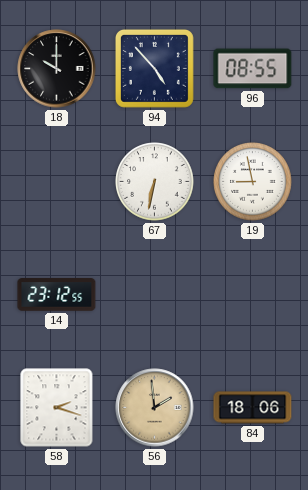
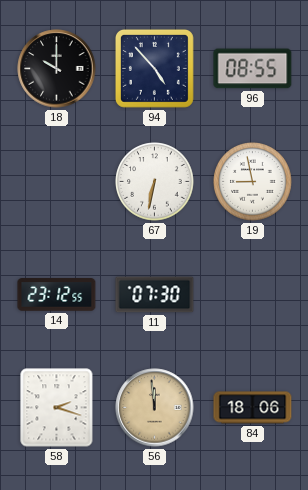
11: none -> 07:30
56: 1:59 -> 11:59
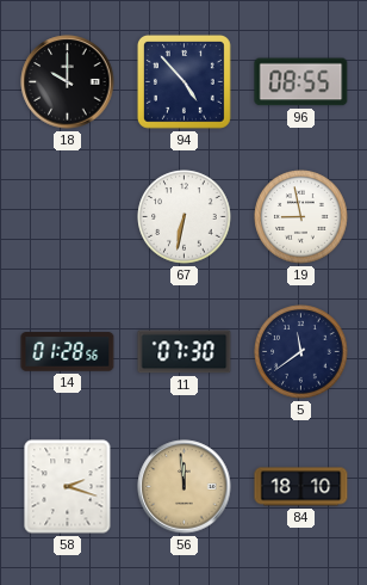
14: 23:12 -> 01:28
5: none -> 11:39
84: 18:06 -> 18:10
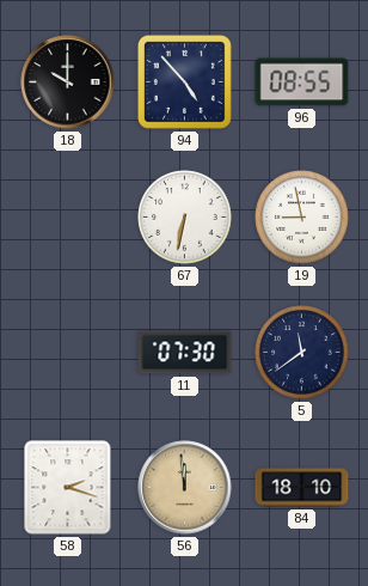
14: 01:28 -> none
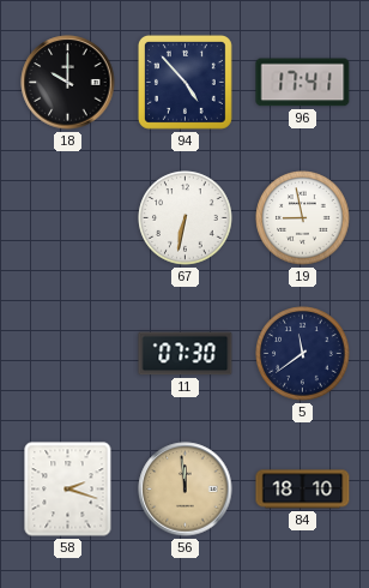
96: 08:55 -> 17:41
